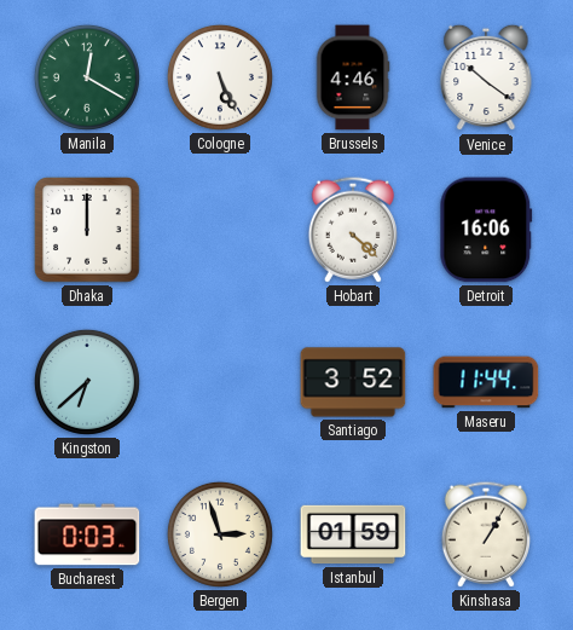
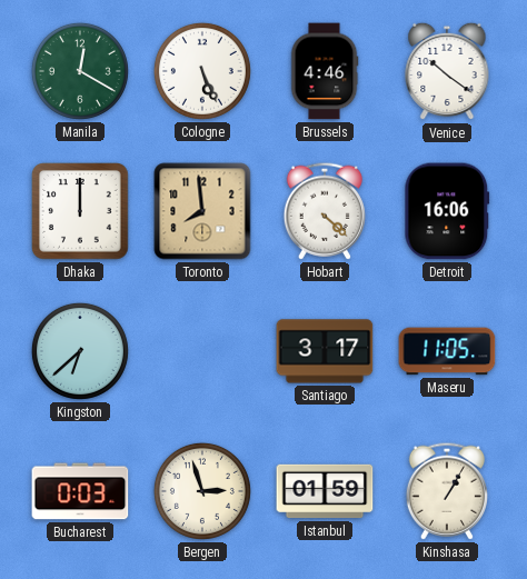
Toronto: none -> 7:59
Santiago: 3:52 -> 3:17
Maseru: 11:44 -> 11:05
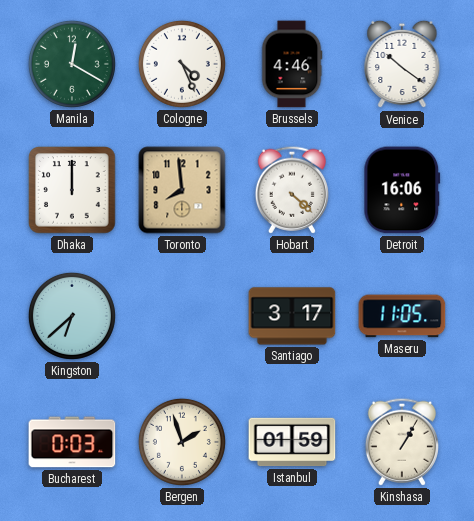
Cologne: 5:26 -> 4:26
Bergen: 2:57 -> 1:57
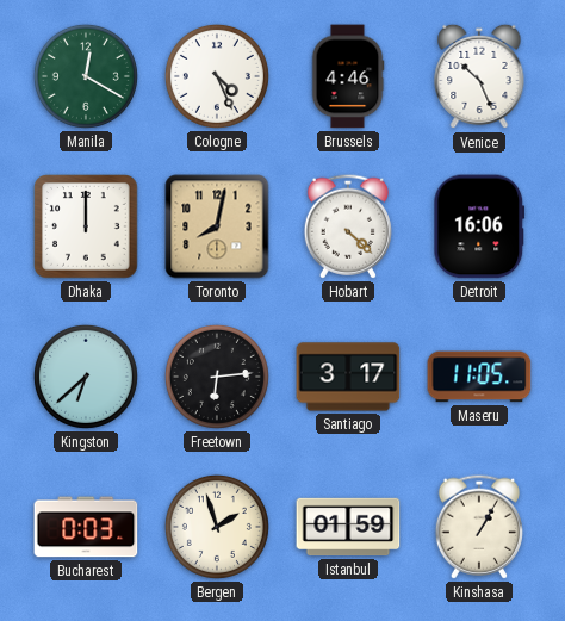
Venice: 10:21 -> 10:26
Toronto: 7:59 -> 8:02
Freetown: none -> 6:14
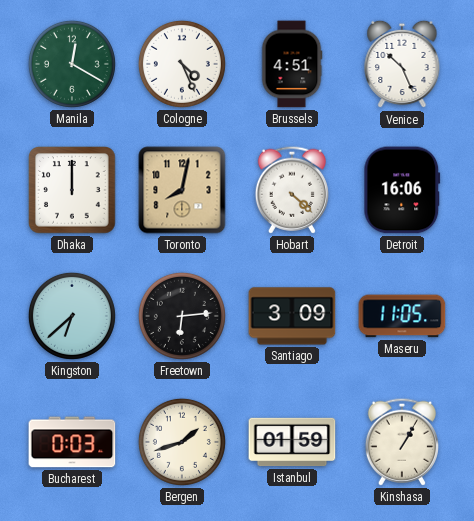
Brussels: 4:46 -> 4:51
Santiago: 3:17 -> 3:09
Bergen: 1:57 -> 1:42
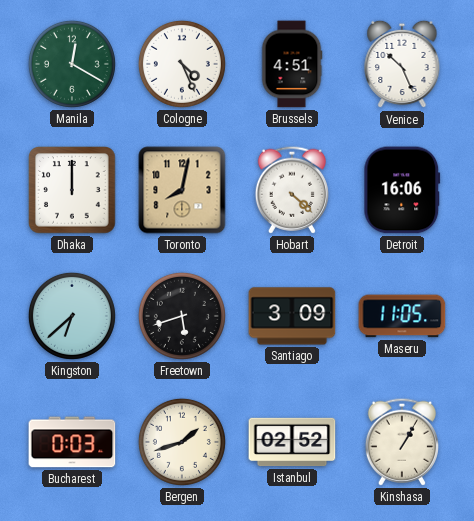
Freetown: 6:14 -> 5:42
Istanbul: 01:59 -> 02:52
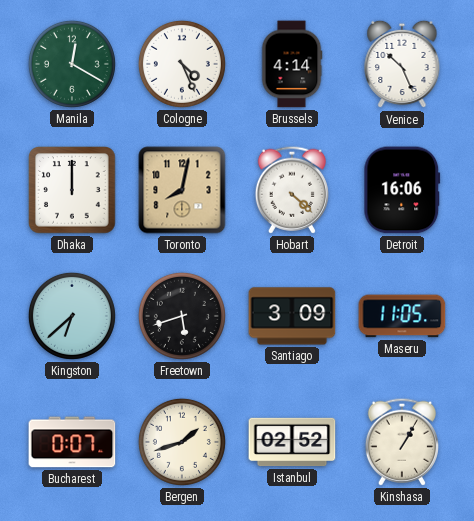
Brussels: 4:51 -> 4:14
Bucharest: 0:03 -> 0:07
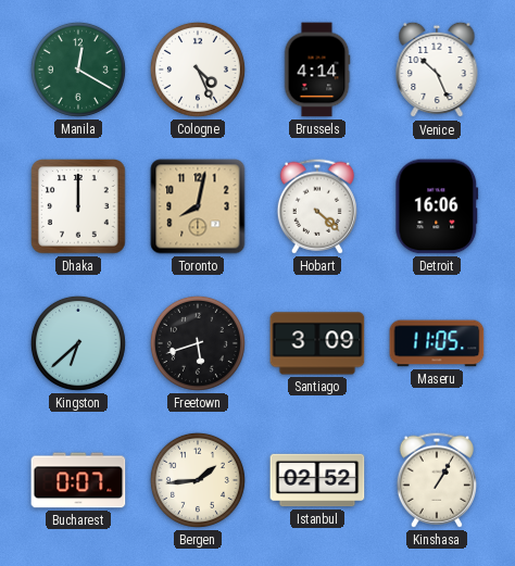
Bergen: 1:42 -> 1:44
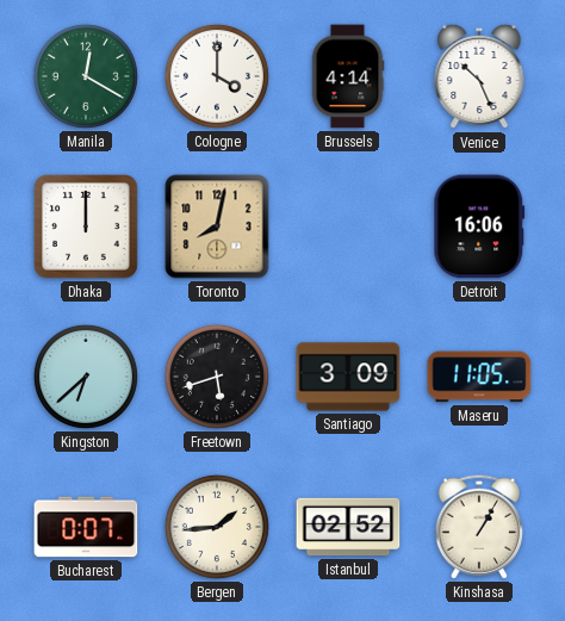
Cologne: 4:26 -> 4:00
Hobart: 4:22 -> none
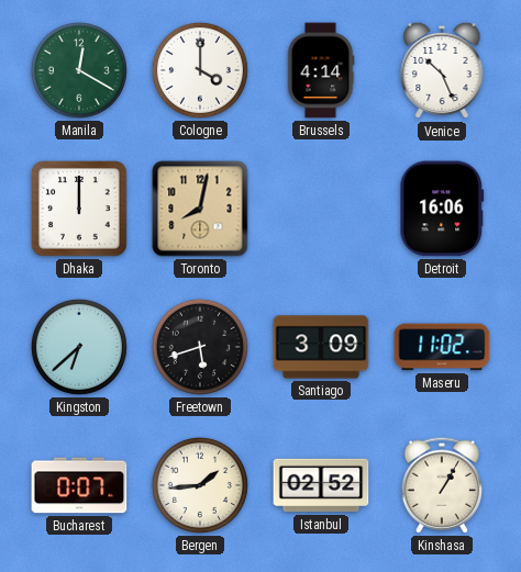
Maseru: 11:05 -> 11:02
